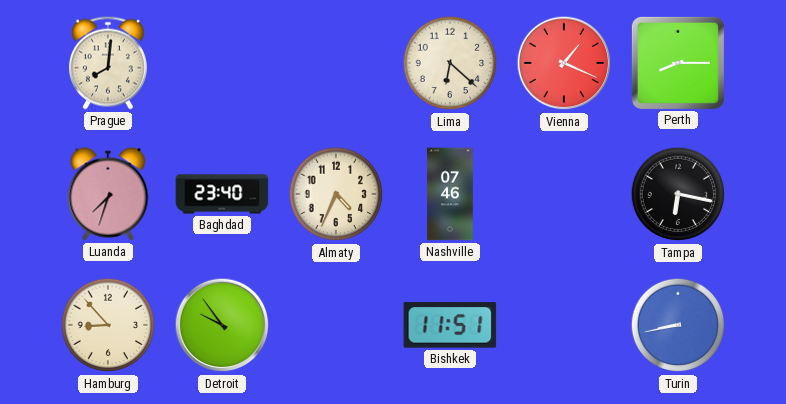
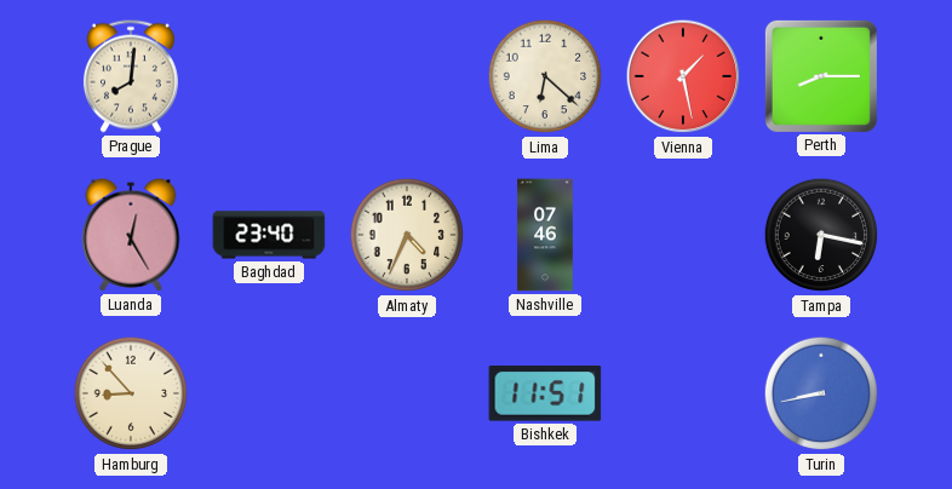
Vienna: 1:19 -> 1:28
Luanda: 7:33 -> 12:25
Detroit: 9:54 -> none
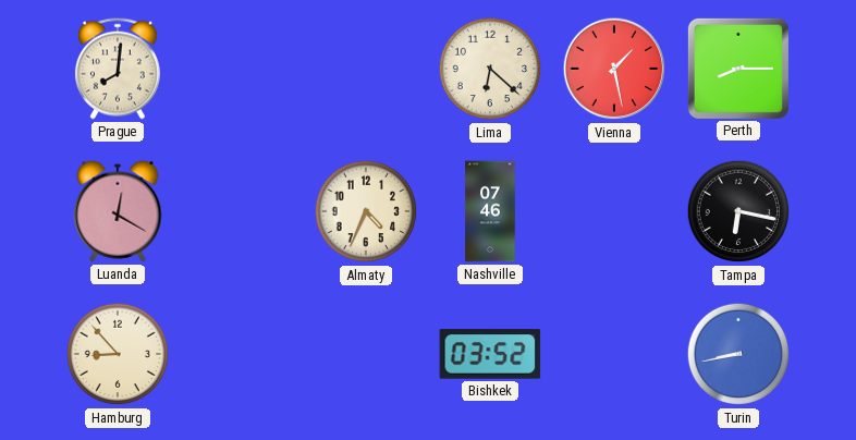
Luanda: 12:25 -> 12:20
Baghdad: 23:40 -> none
Bishkek: 11:51 -> 03:52
